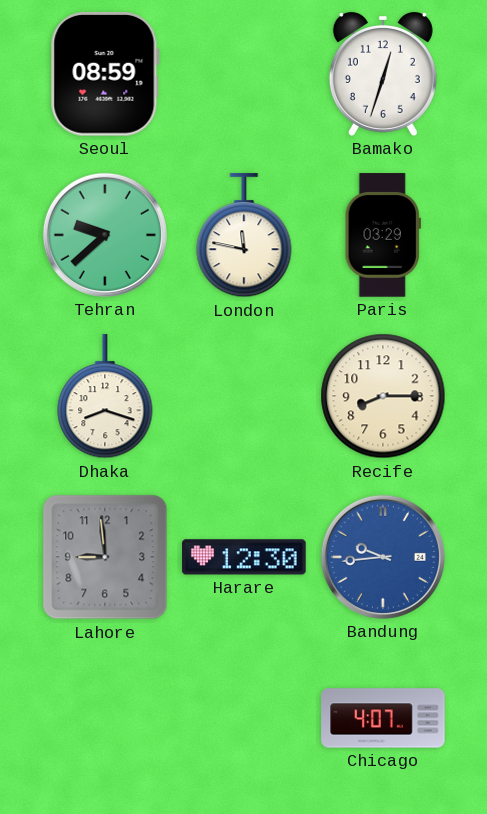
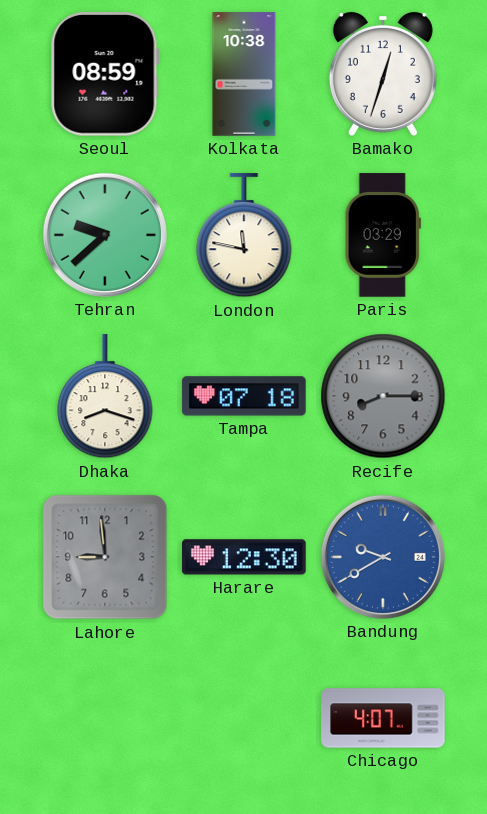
Kolkata: none -> 10:38
Tampa: none -> 07:18
Recife dial: cream -> grey
Bandung: 9:44 -> 9:40
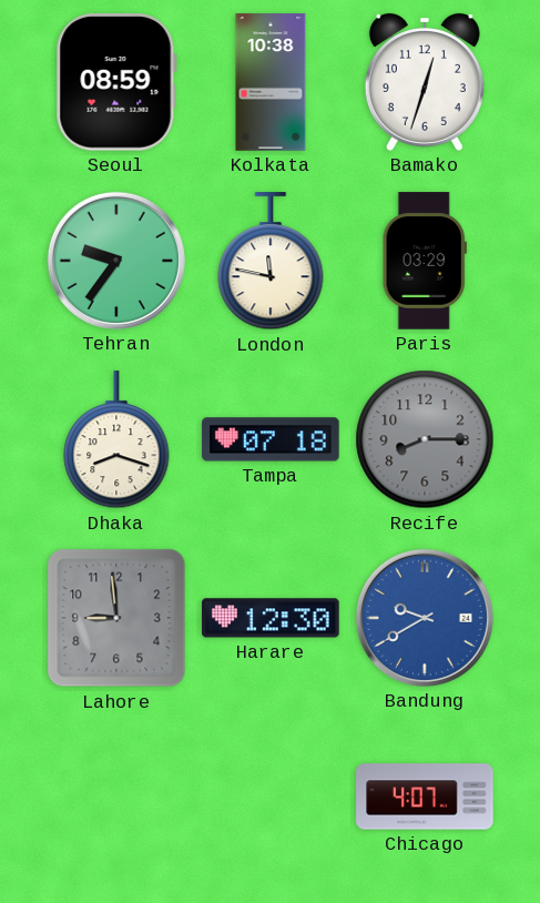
Tehran: 9:38 -> 9:36
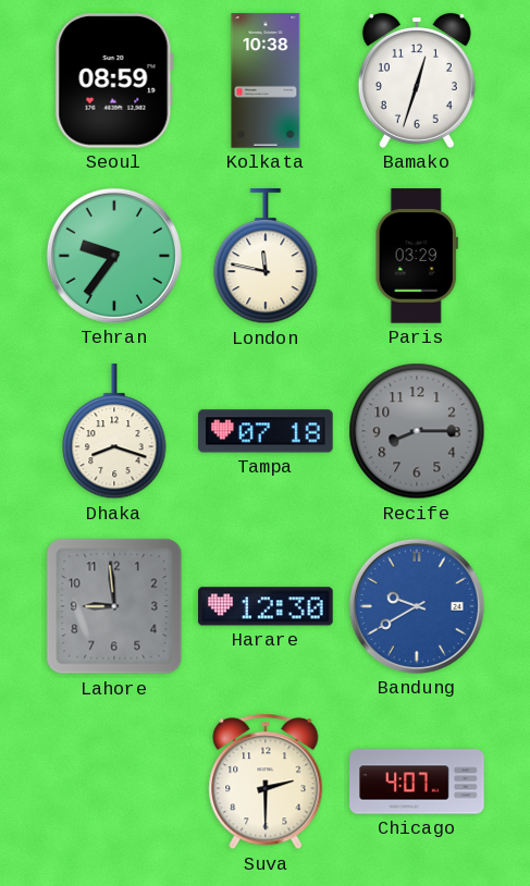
Suva: none -> 2:30
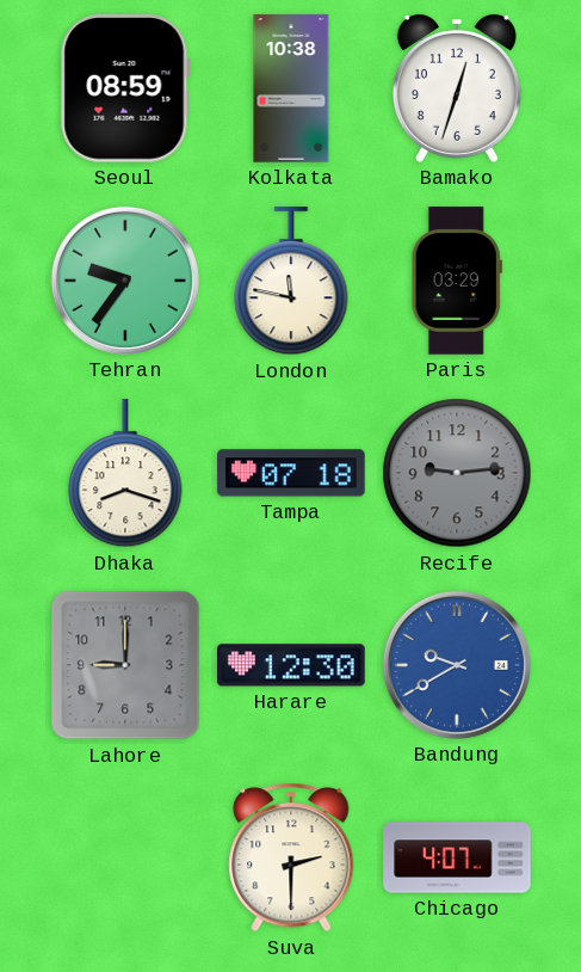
Recife: 8:15 -> 9:14
Lahore: 8:59 -> 9:00
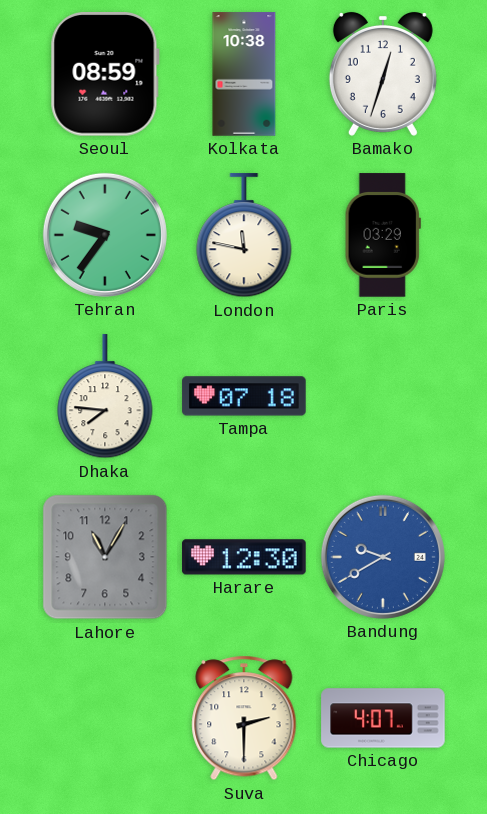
Dhaka: 8:18 -> 7:46
Recife: 9:14 -> none
Lahore: 9:00 -> 11:05
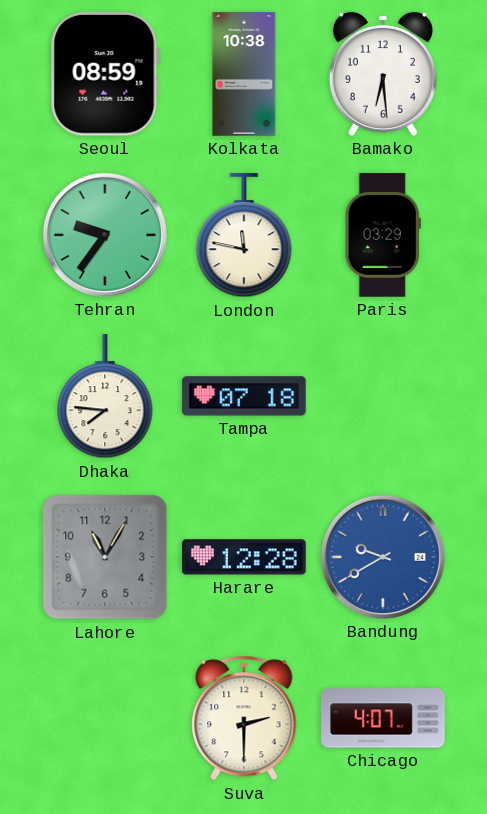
Bamako: 12:33 -> 6:29
Harare: 12:30 -> 12:28
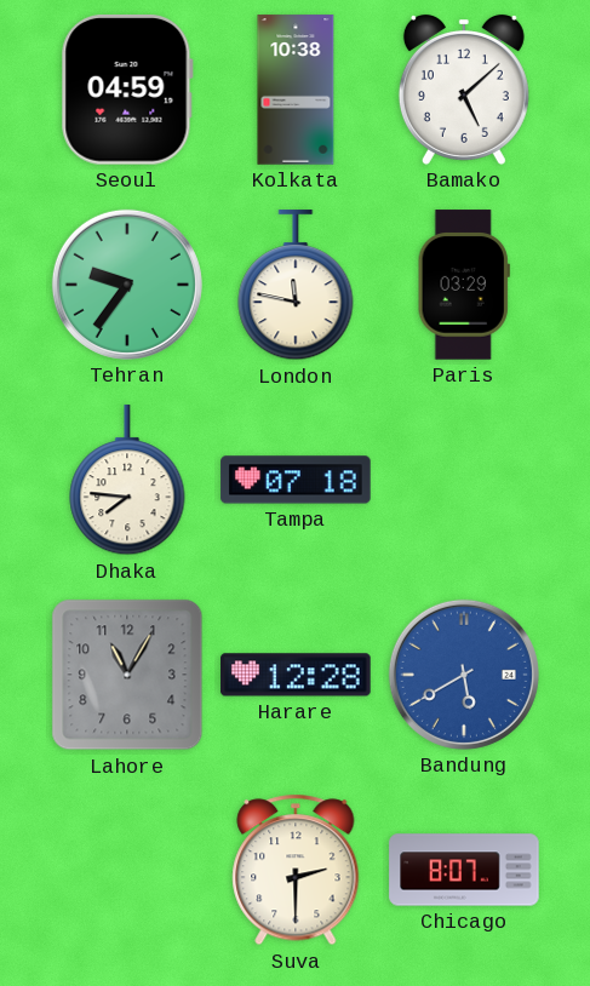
Seoul: 08:59 -> 04:59
Bamako: 6:29 -> 5:08
Bandung: 9:40 -> 5:40
Chicago: 4:07 -> 8:07
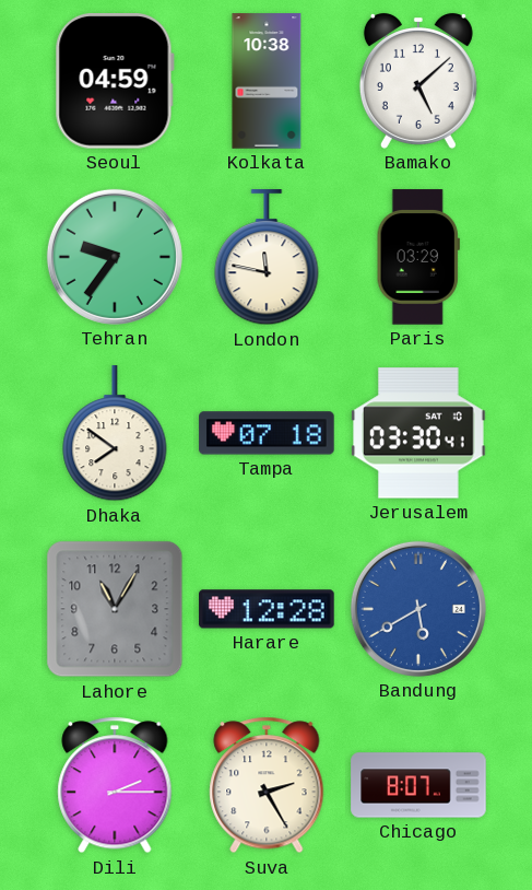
Dhaka: 7:46 -> 7:51
Jerusalem: none -> 03:30
Dili: none -> 2:15
Suva: 2:30 -> 2:25
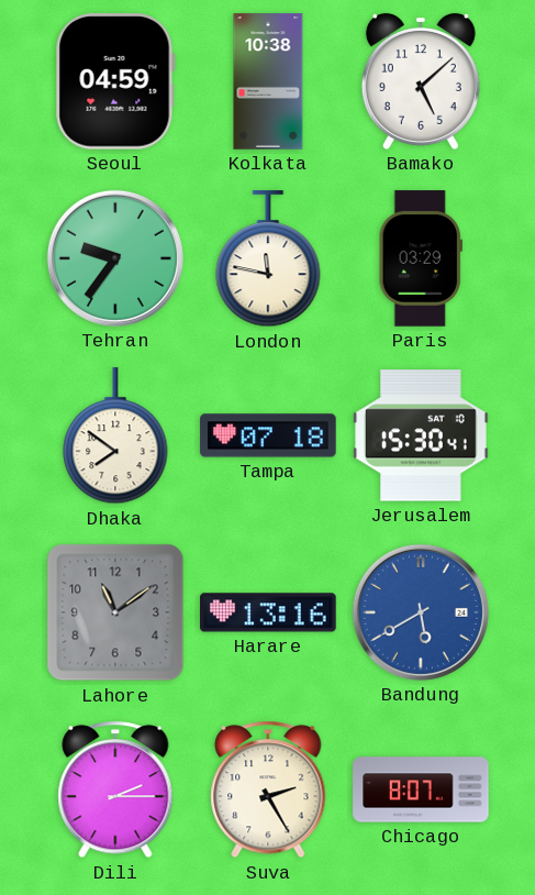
Jerusalem: 03:30 -> 15:30
Lahore: 11:05 -> 11:09
Harare: 12:28 -> 13:16
